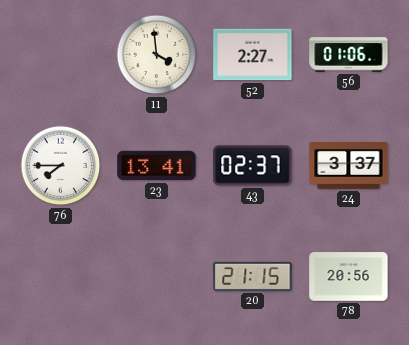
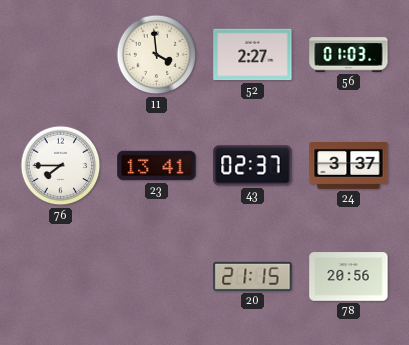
56: 01:06 -> 01:03
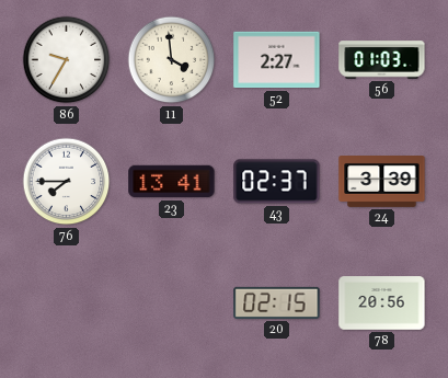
86: none -> 9:35
24: 3:37 -> 3:39
20: 21:15 -> 02:15
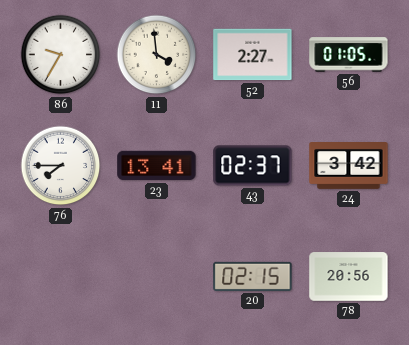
56: 01:03 -> 01:05
24: 3:39 -> 3:42
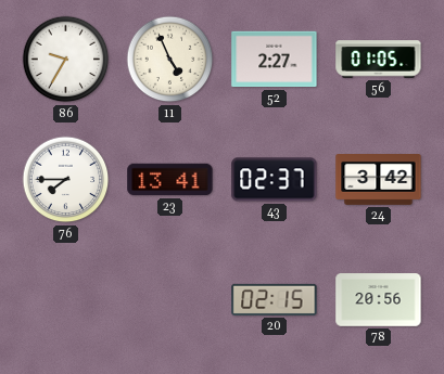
11: 3:59 -> 4:56
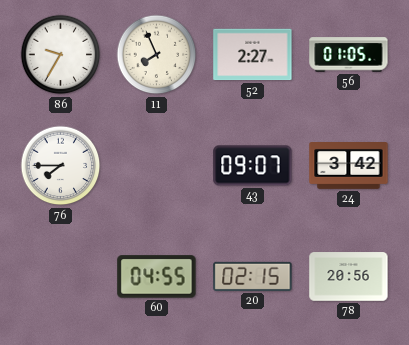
11: 4:56 -> 7:56
23: 13:41 -> none
43: 02:37 -> 09:07
60: none -> 04:55
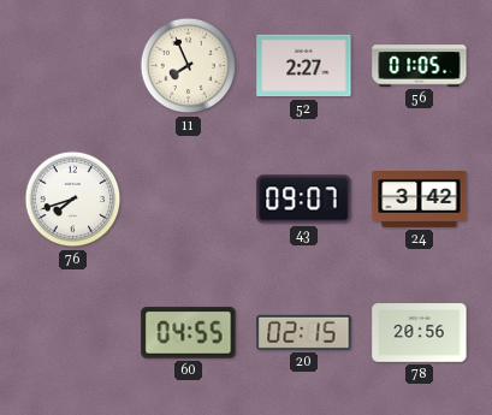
86: 9:35 -> none
76: 7:45 -> 7:42
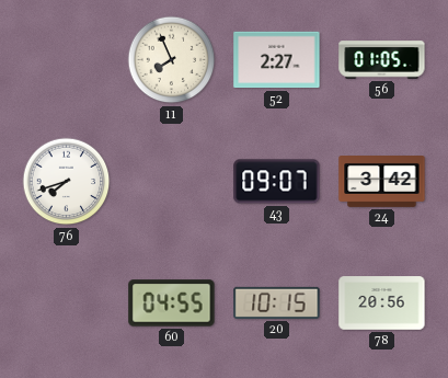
20: 02:15 -> 10:15
